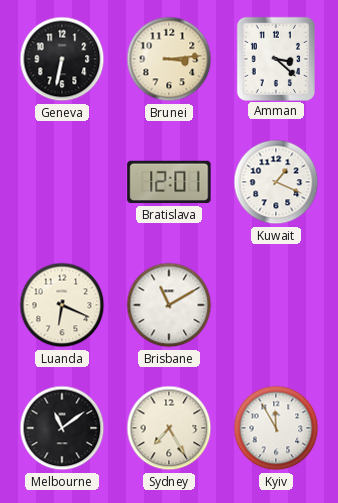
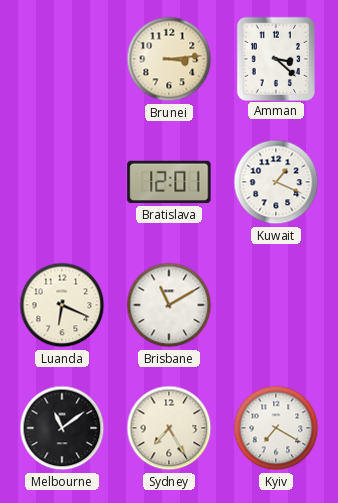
Geneva: 6:32 -> none
Kyiv: 11:55 -> 7:20
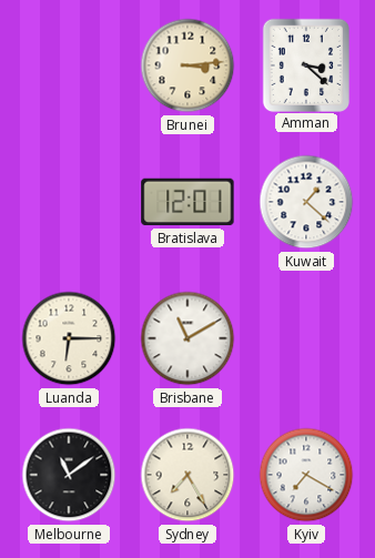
Kuwait: 1:19 -> 1:22
Luanda: 6:19 -> 6:15
